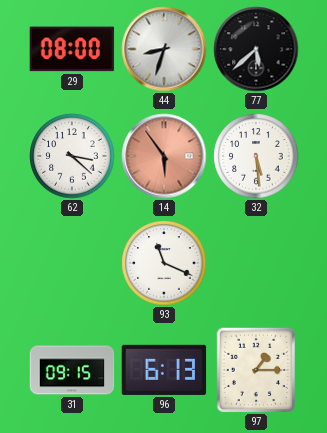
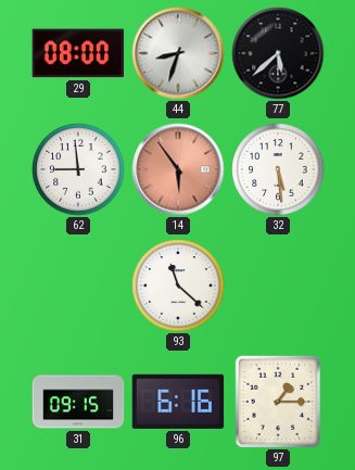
62: 3:22 -> 8:59
93: 11:19 -> 11:22
96: 6:13 -> 6:16
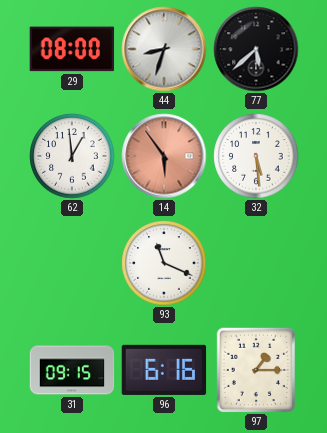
62: 8:59 -> 12:59
93: 11:22 -> 11:19
